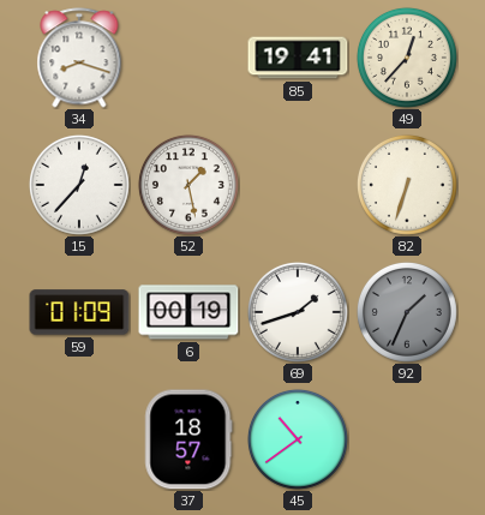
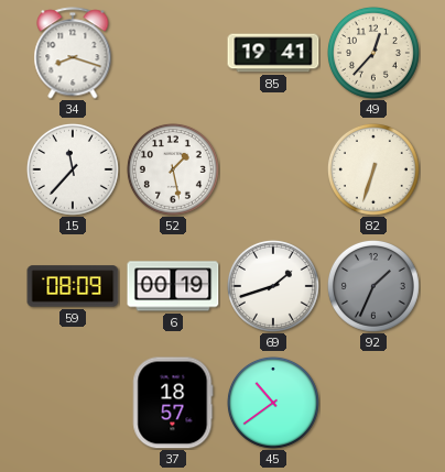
15: 12:37 -> 11:37
59: 01:09 -> 08:09
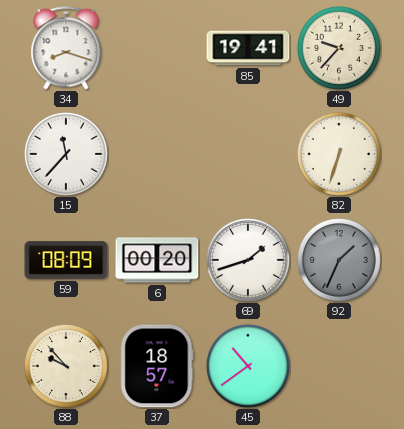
49: 12:37 -> 9:37
52: 1:28 -> none
6: 00:19 -> 00:20
88: none -> 9:53
